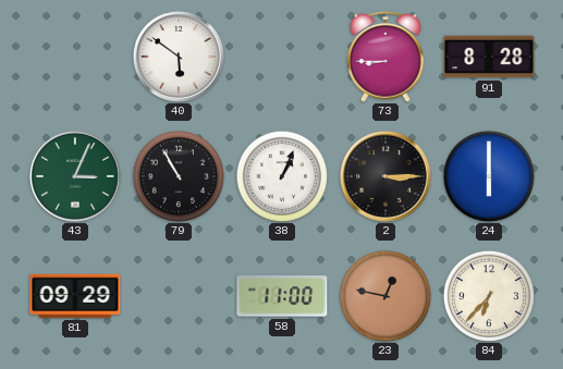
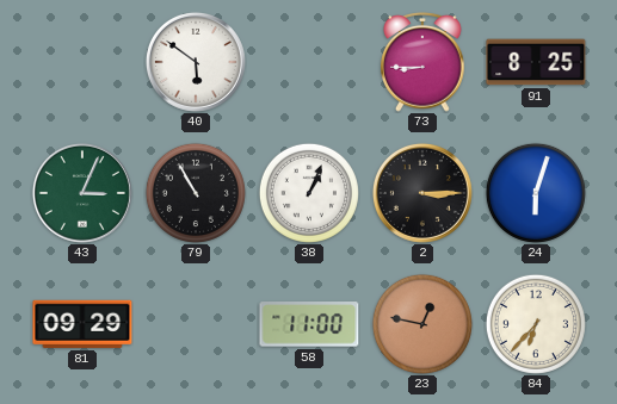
91: 8:28 -> 8:25
24: 6:00 -> 6:03
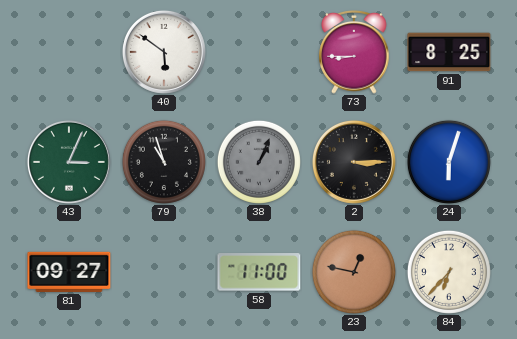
79: 10:55 -> 10:57
38 dial: white -> grey
81: 09:29 -> 09:27
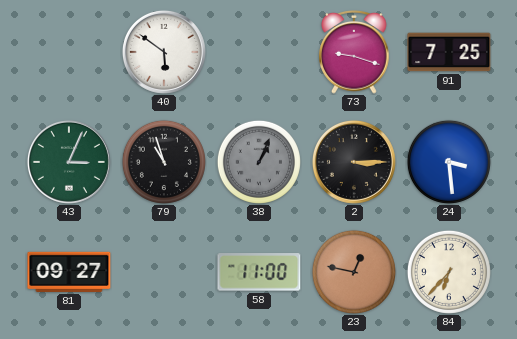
73: 8:45 -> 9:18
91: 8:25 -> 7:25
24: 6:03 -> 3:29
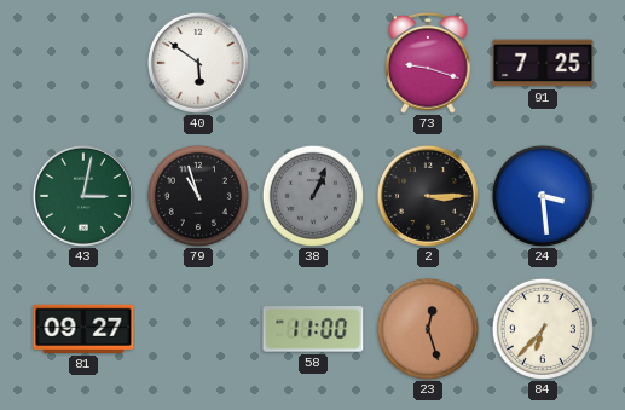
43: 3:04 -> 3:02
23: 12:47 -> 12:27
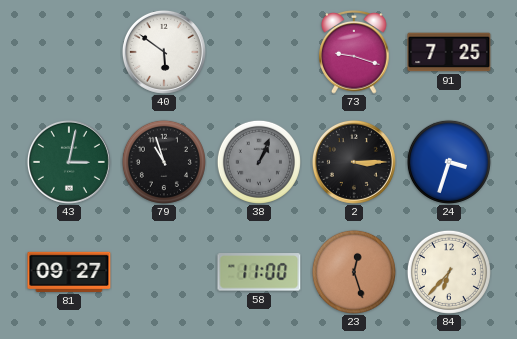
24: 3:29 -> 3:33
